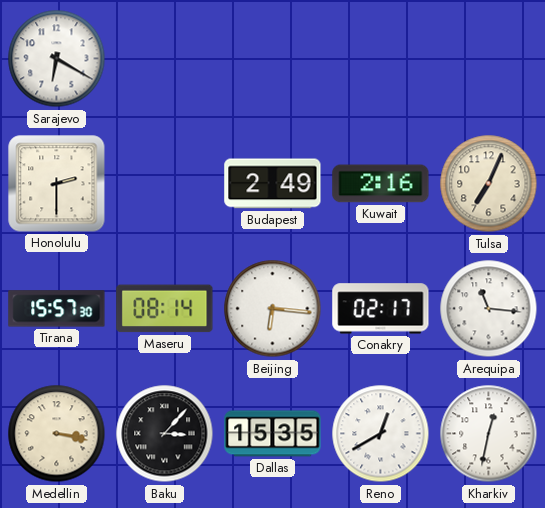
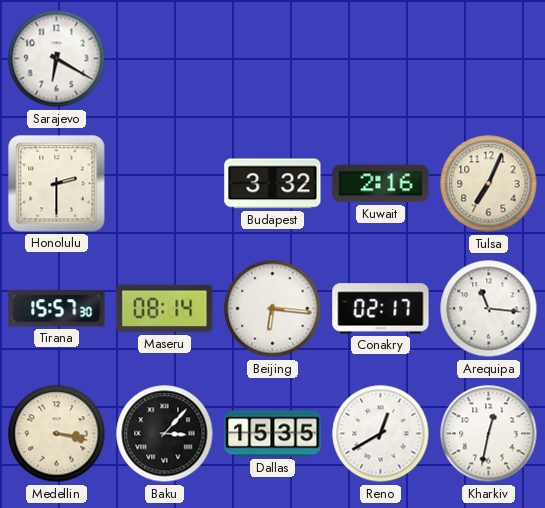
Budapest: 2:49 -> 3:32
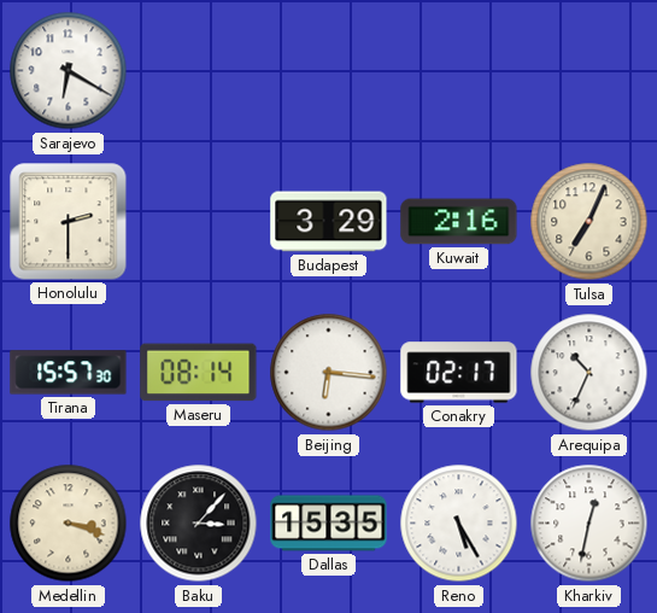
Budapest: 3:32 -> 3:29
Arequipa: 11:16 -> 10:34
Medellin: 3:17 -> 3:18
Reno: 12:40 -> 5:25
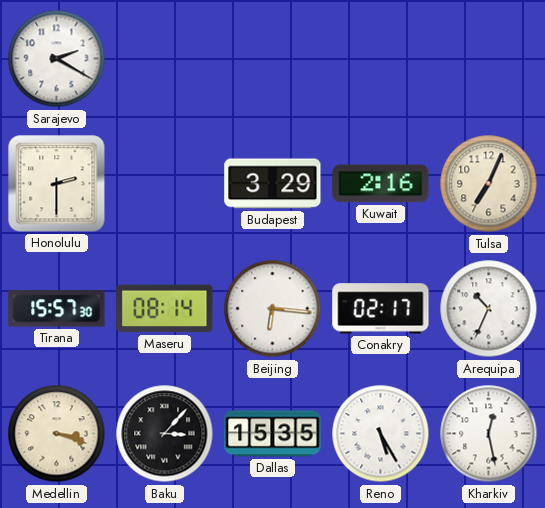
Sarajevo: 6:20 -> 2:20
Kharkiv: 12:32 -> 12:28
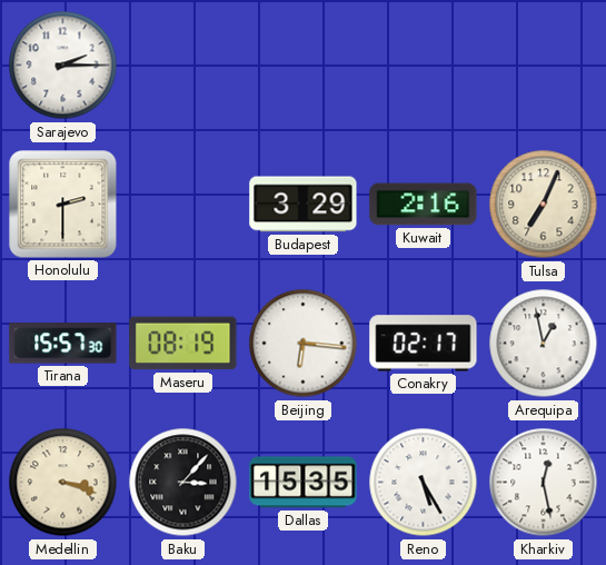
Sarajevo: 2:20 -> 2:15
Maseru: 08:14 -> 08:19
Arequipa: 10:34 -> 12:58
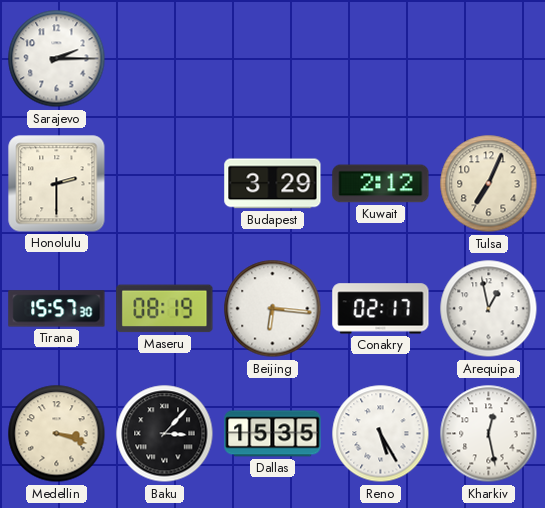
Kuwait: 2:16 -> 2:12
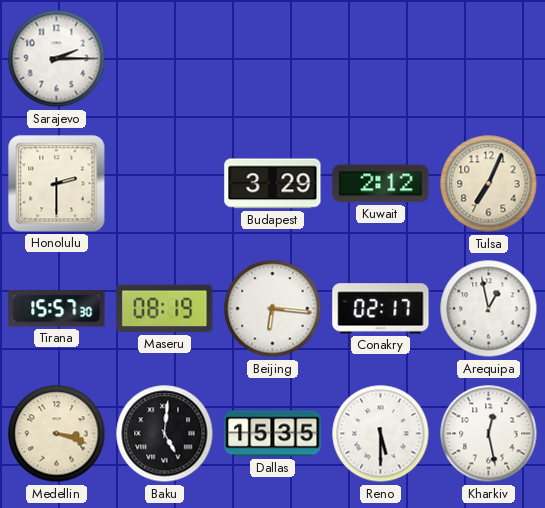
Baku: 3:07 -> 5:01
Reno: 5:25 -> 5:30
